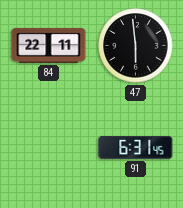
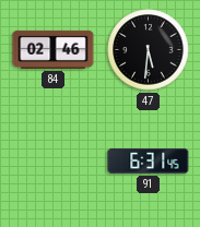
84: 22:11 -> 02:46
47: 5:59 -> 5:31
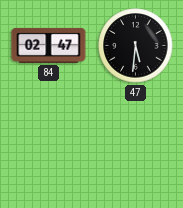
84: 02:46 -> 02:47
91: 6:31 -> none
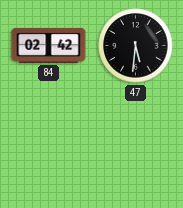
84: 02:47 -> 02:42
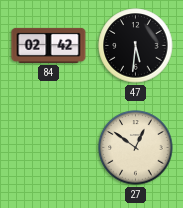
27: none -> 12:51
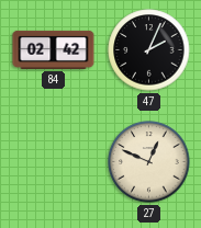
47: 5:31 -> 2:04
27: 12:51 -> 12:49
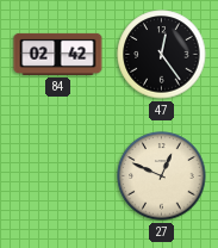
47: 2:04 -> 12:24
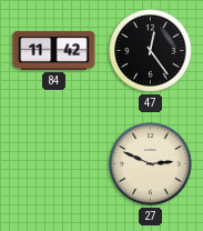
84: 02:42 -> 11:42
27: 12:49 -> 2:49
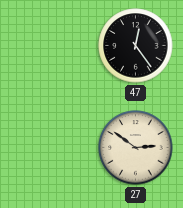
84: 11:42 -> none
27: 2:49 -> 2:51
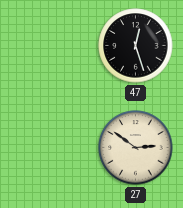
47: 12:24 -> 12:27
